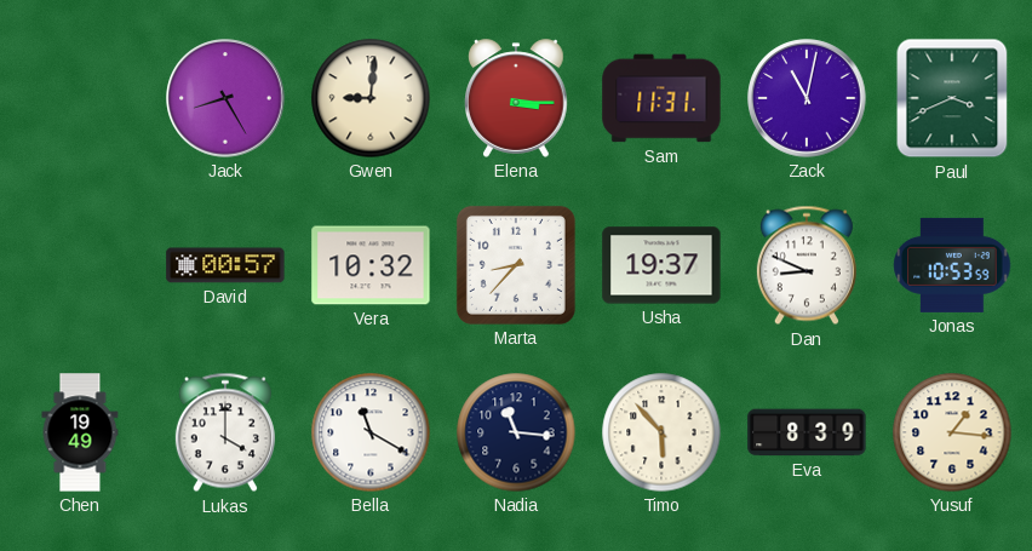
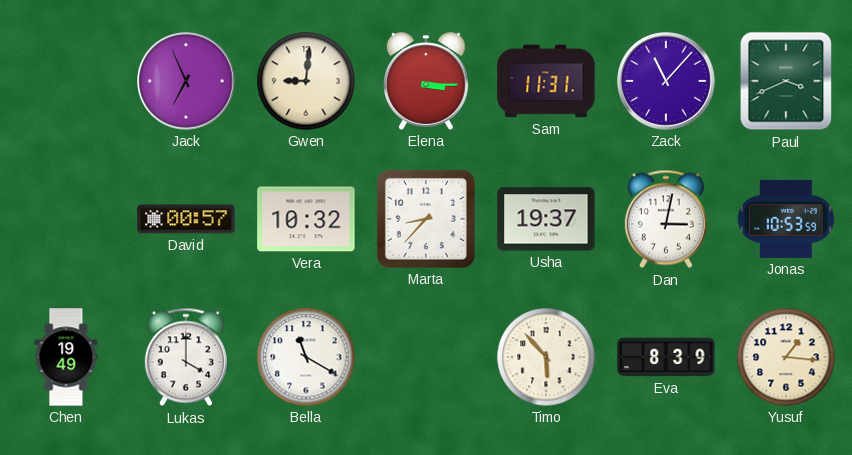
Jack: 8:25 -> 6:56
Zack: 11:02 -> 11:07
Dan: 8:49 -> 3:02
Nadia: 11:16 -> none
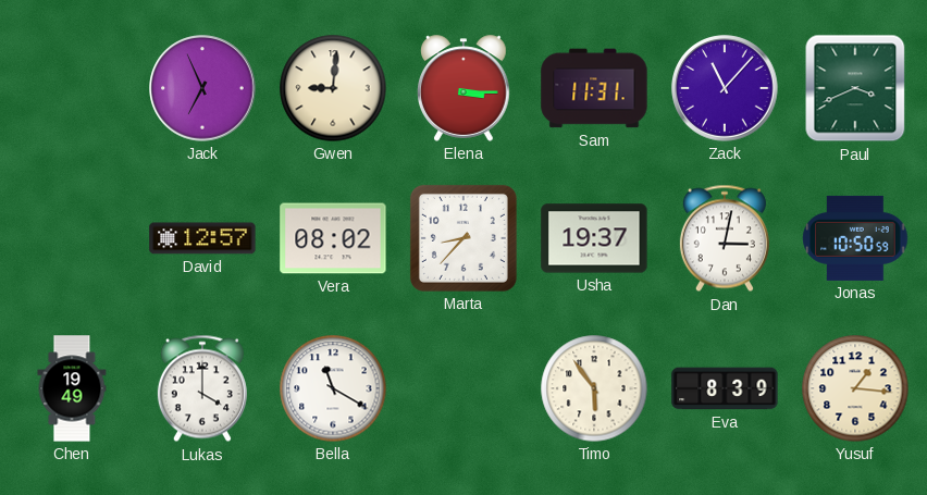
David: 00:57 -> 12:57
Vera: 10:32 -> 08:02
Jonas: 10:53 -> 10:50
Timo: 5:53 -> 5:54
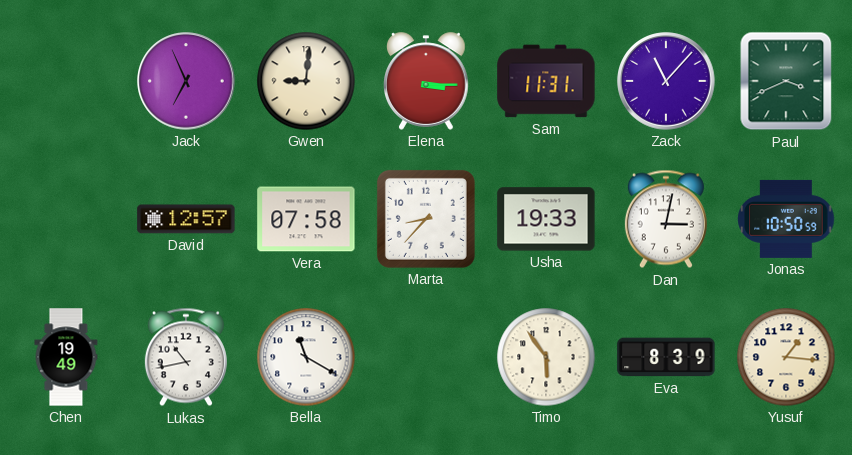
Vera: 08:02 -> 07:58
Usha: 19:37 -> 19:33
Lukas: 4:00 -> 10:43
